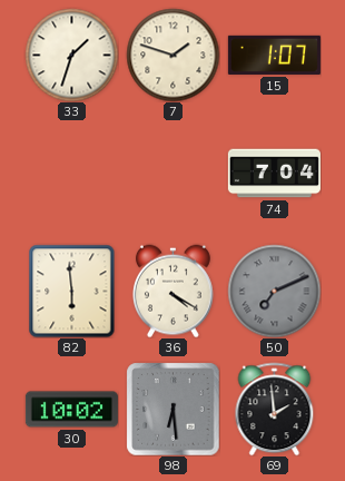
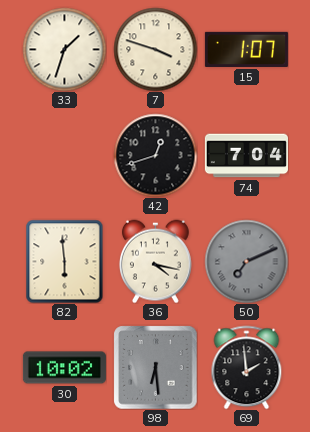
7: 1:48 -> 3:48
42: none -> 12:42
36: 4:20 -> 4:17
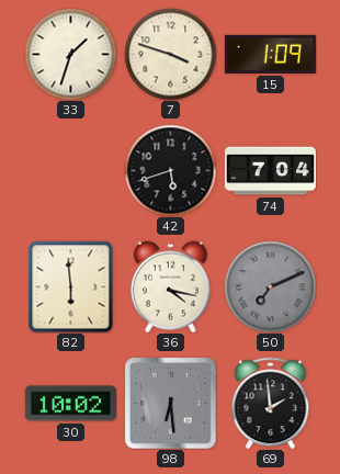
15: 1:07 -> 1:09
42: 12:42 -> 5:42
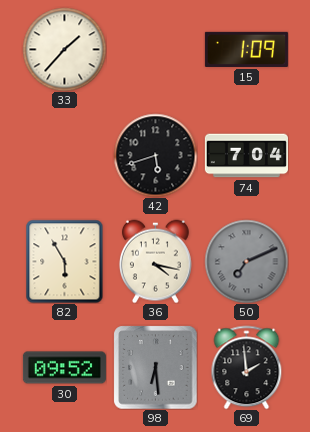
33: 1:33 -> 1:37
7: 3:48 -> none
82: 5:59 -> 5:55
30: 10:02 -> 09:52
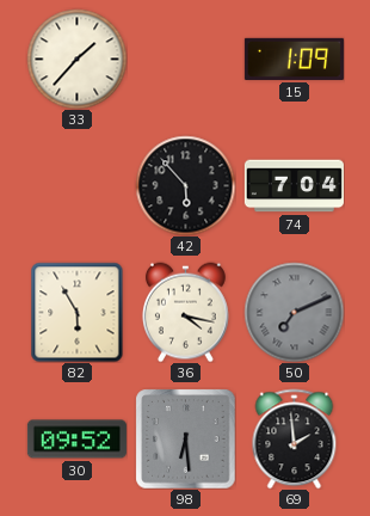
42: 5:42 -> 5:53
